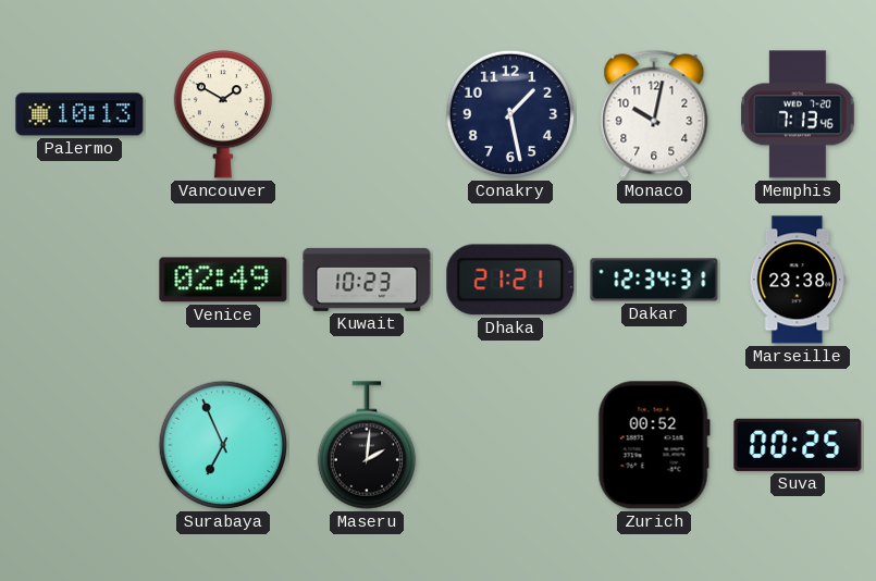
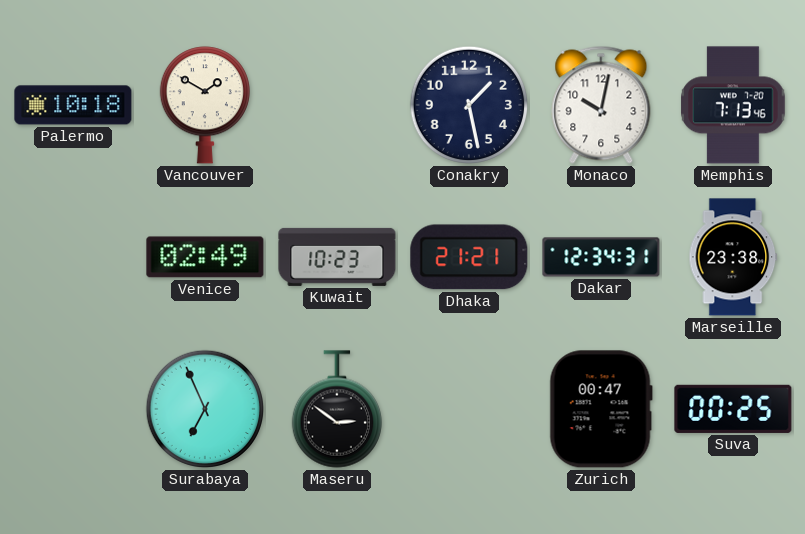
Palermo: 10:13 -> 10:18
Maseru: 2:01 -> 2:51
Zurich: 00:52 -> 00:47
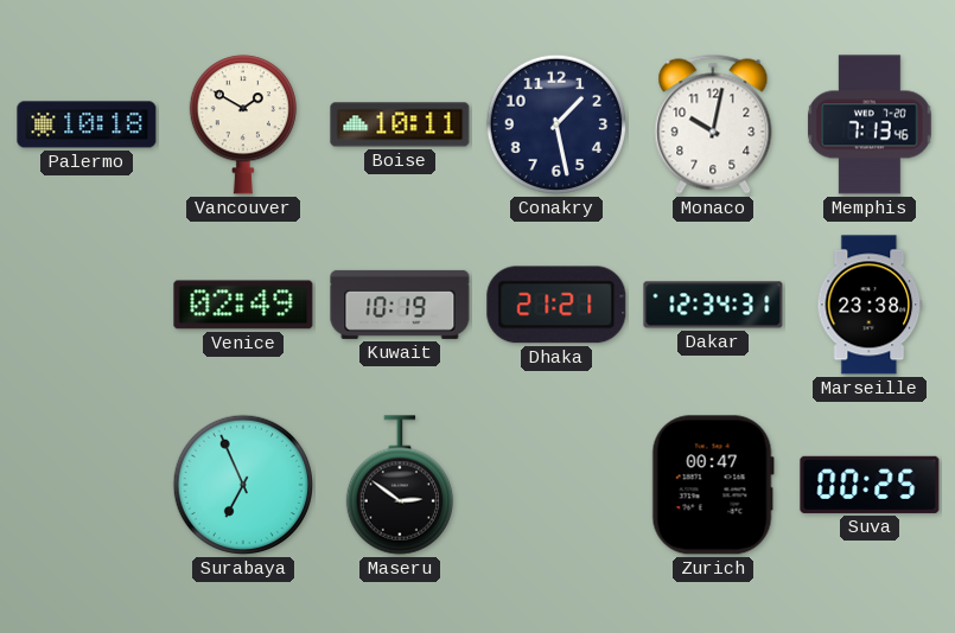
Boise: none -> 10:11
Kuwait: 10:23 -> 10:19
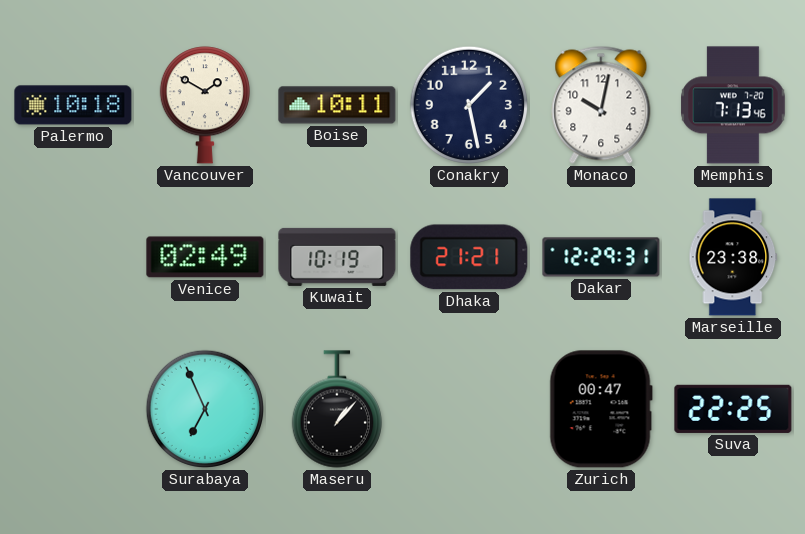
Dakar: 12:34 -> 12:29
Maseru: 2:51 -> 1:07
Suva: 00:25 -> 22:25
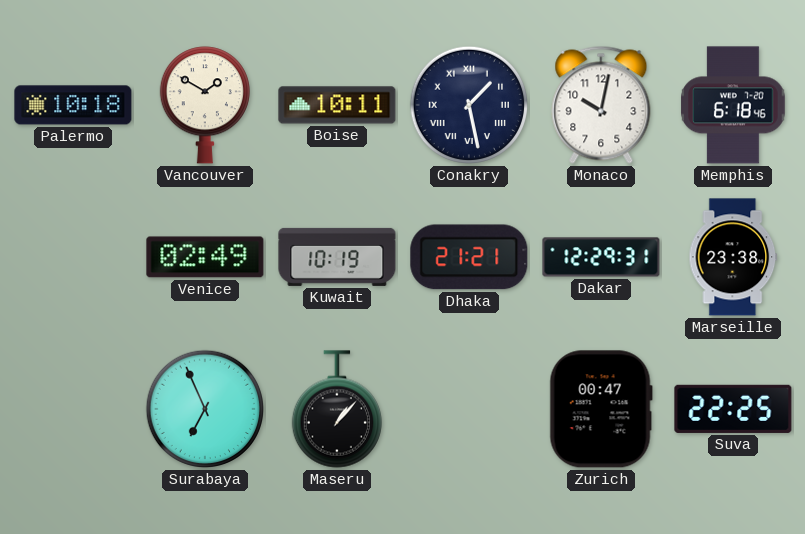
Conakry numerals: Arabic -> Roman
Memphis: 7:13 -> 6:18
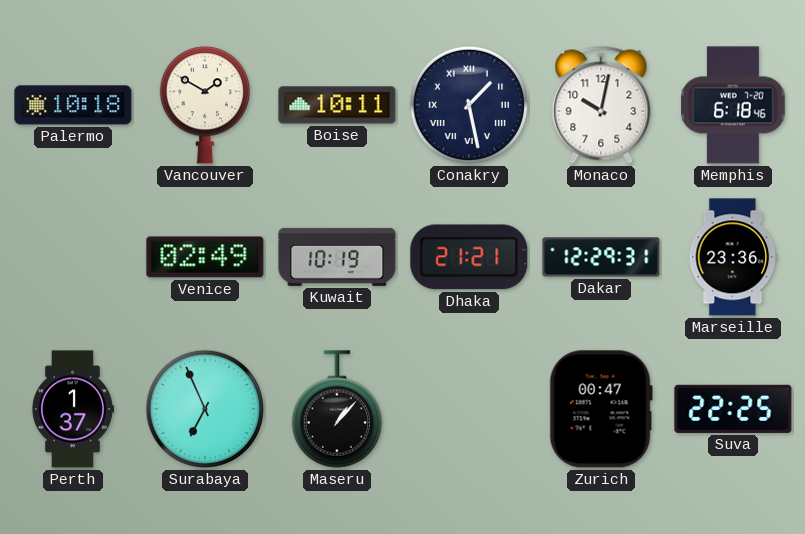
Marseille: 23:38 -> 23:36
Perth: none -> 1:37
